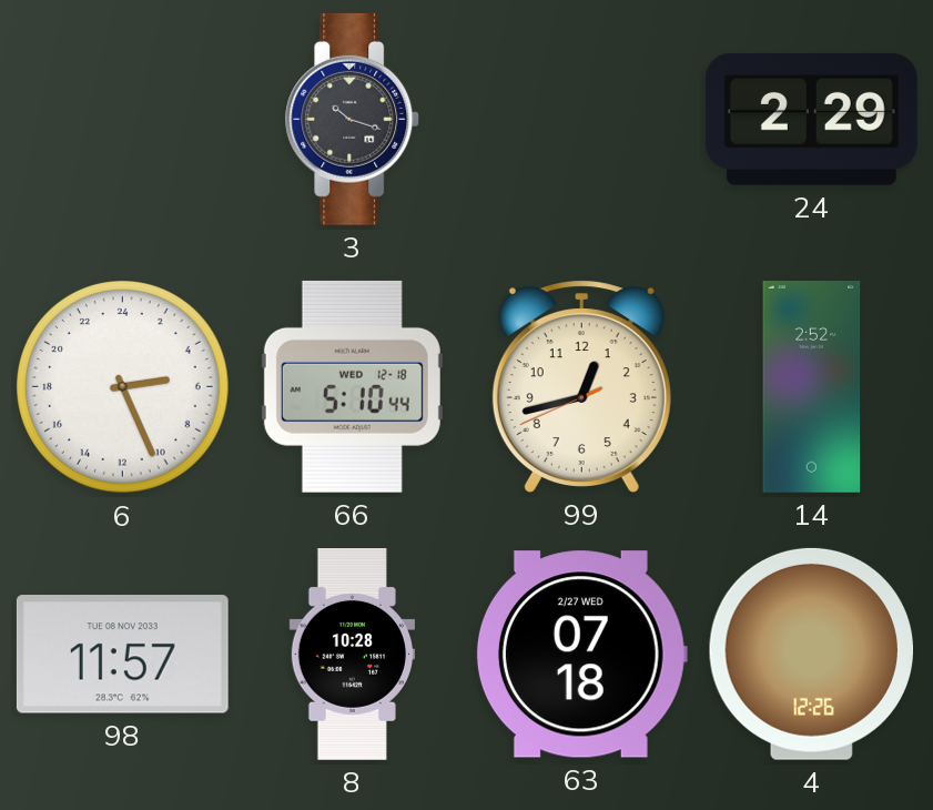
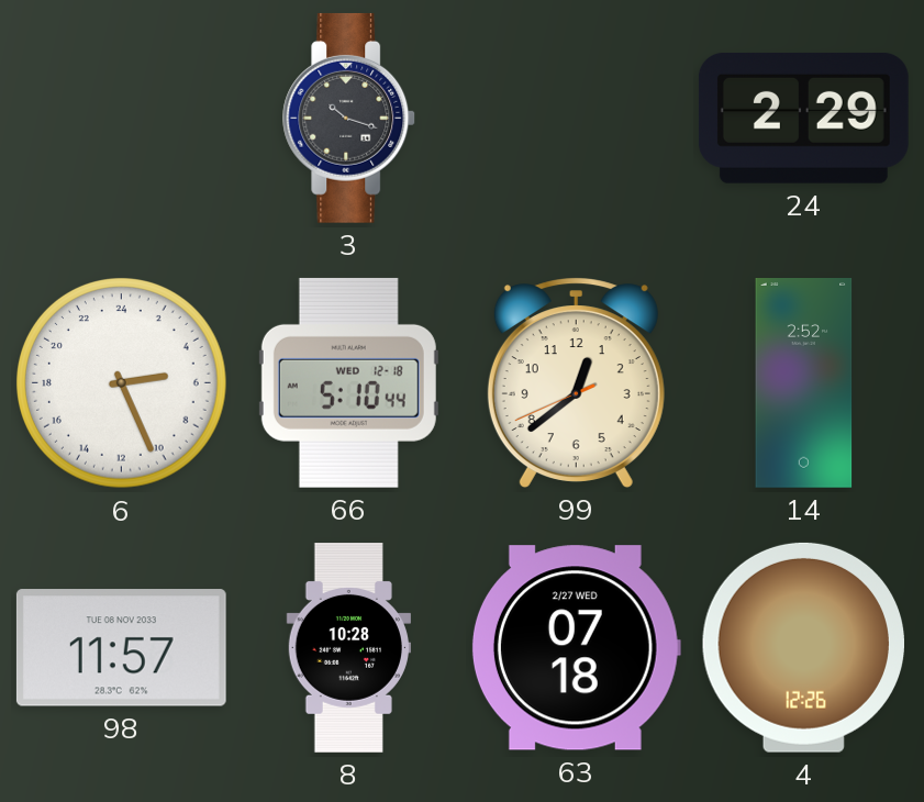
99: 12:42 -> 12:38
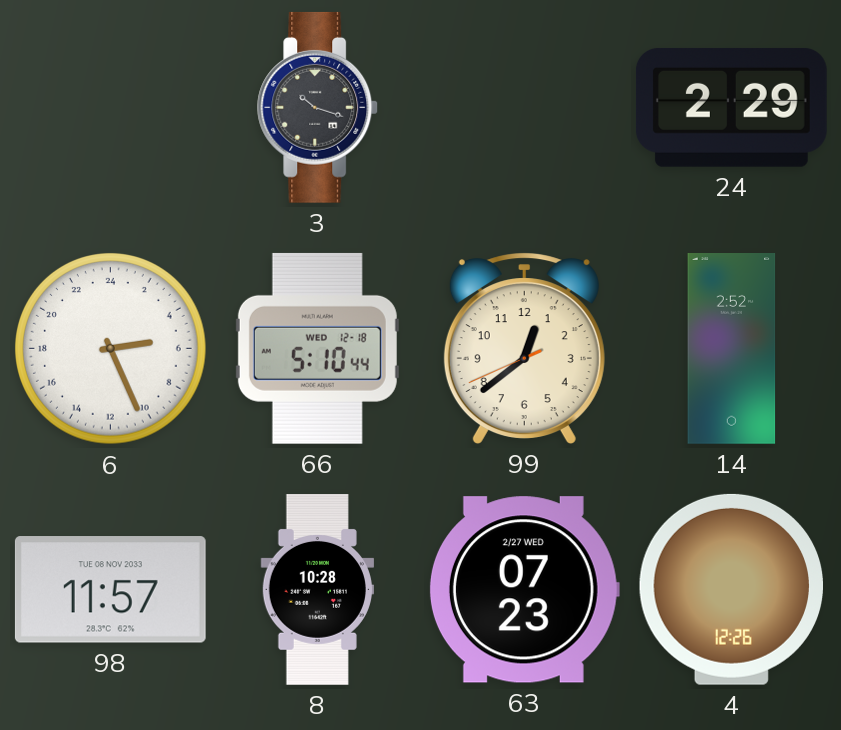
63: 07:18 -> 07:23
